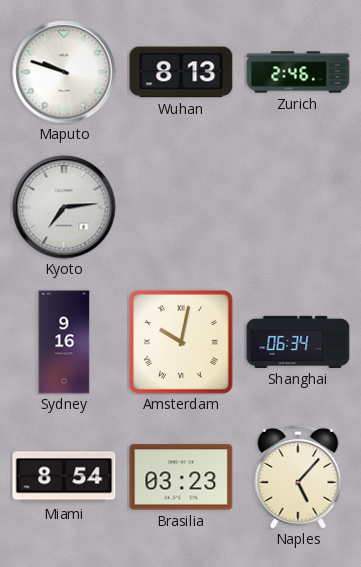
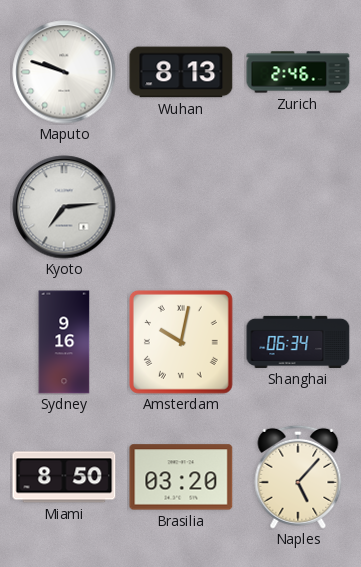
Miami: 8:54 -> 8:50
Brasilia: 03:23 -> 03:20
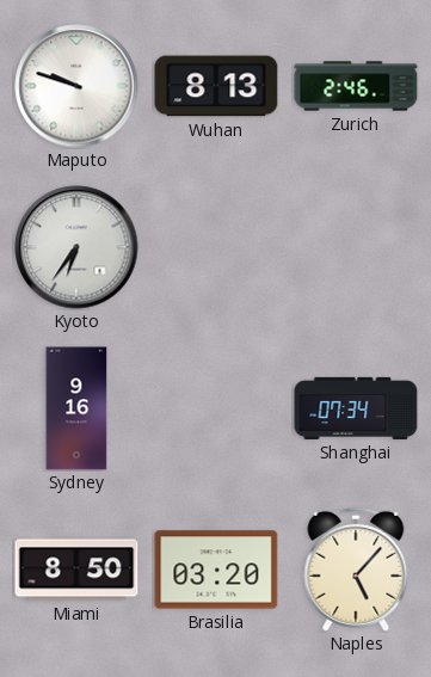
Kyoto: 7:14 -> 6:36
Amsterdam: 10:02 -> none
Shanghai: 06:34 -> 07:34
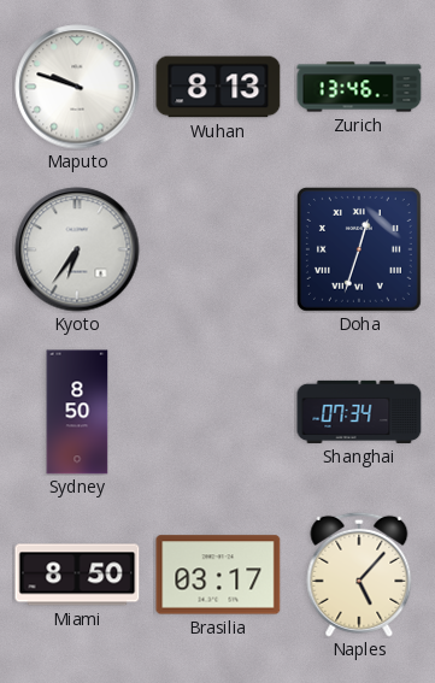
Zurich: 2:46 -> 13:46
Doha: none -> 12:33
Sydney: 9:16 -> 8:50
Brasilia: 03:20 -> 03:17
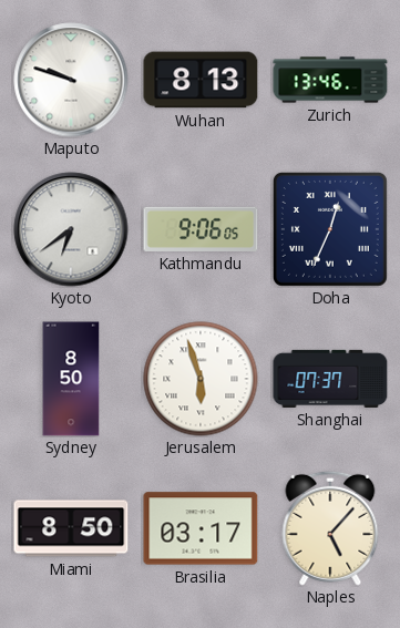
Kyoto: 6:36 -> 6:39
Kathmandu: none -> 9:06
Doha: 12:33 -> 12:34
Jerusalem: none -> 5:57
Shanghai: 07:34 -> 07:37
